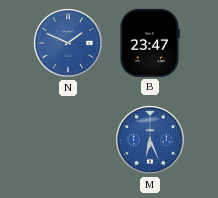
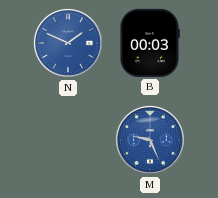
B: 23:47 -> 00:03
M: 6:26 -> 9:26
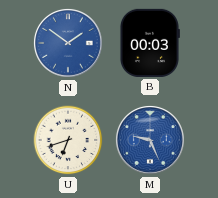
N: 1:49 -> 1:51
U: none -> 6:42
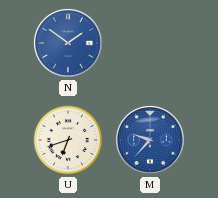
B: 00:03 -> none
M: 9:26 -> 9:37
